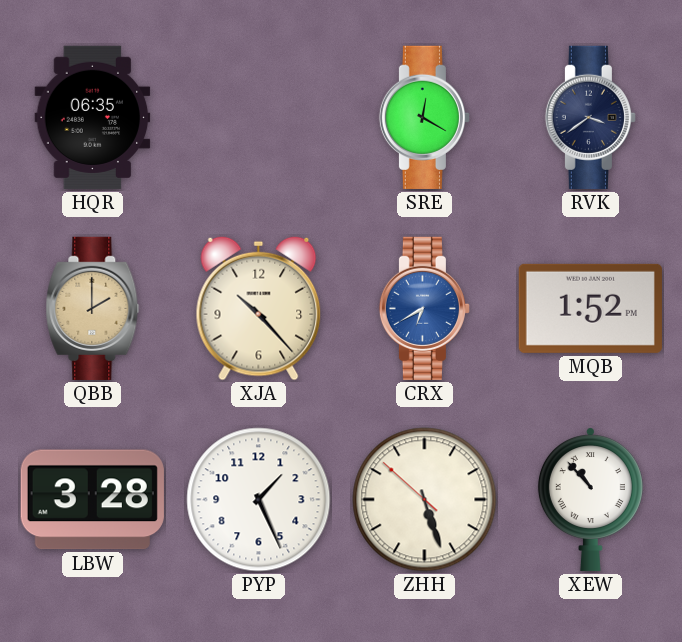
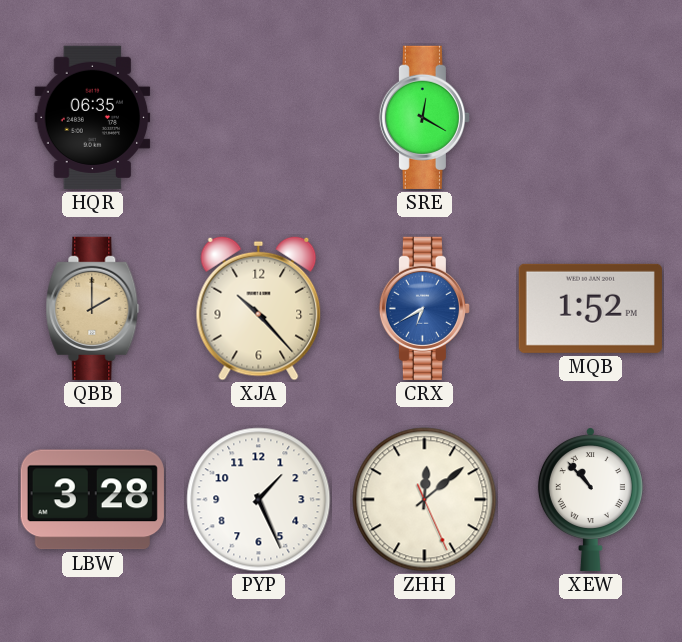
RVK: 3:39 -> none
ZHH: 5:26 -> 12:08
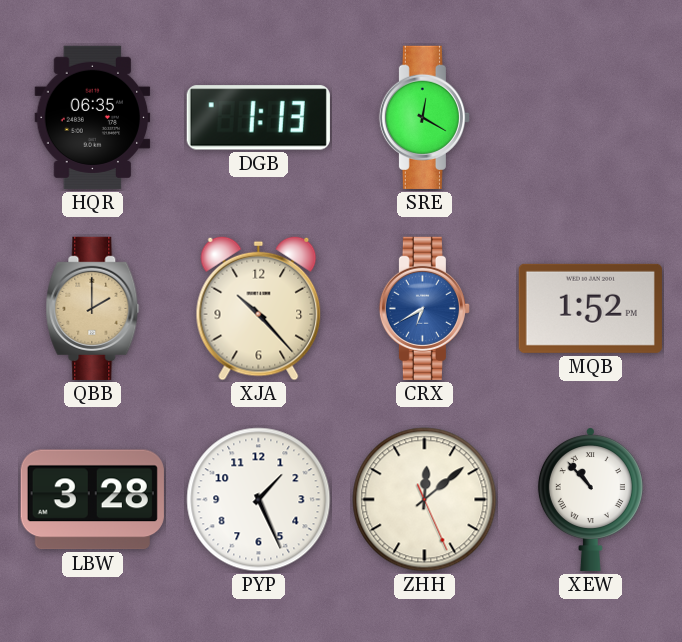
DGB: none -> 1:13
